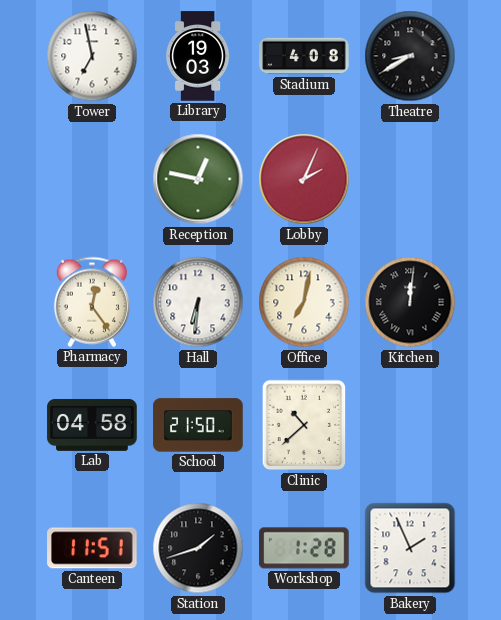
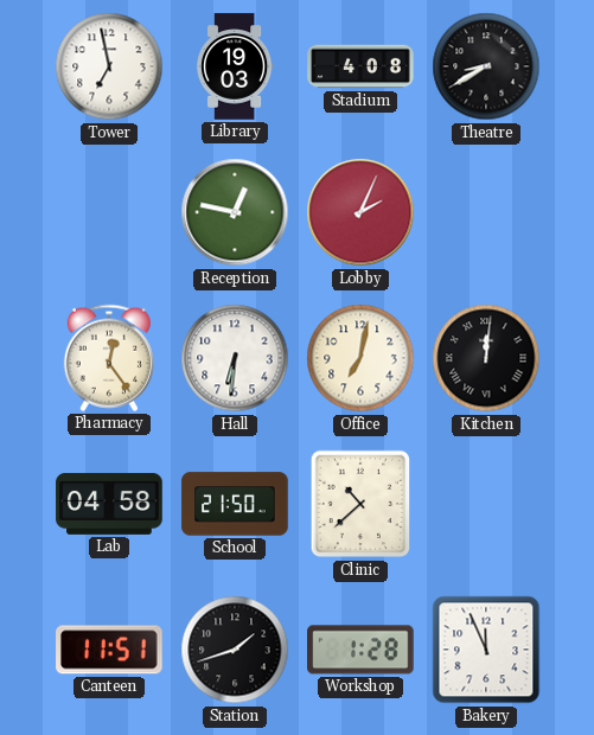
Bakery: 1:56 -> 11:56
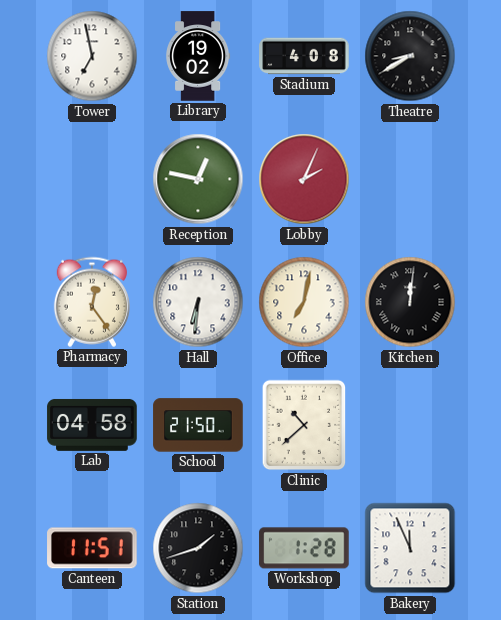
Library: 19:03 -> 19:02
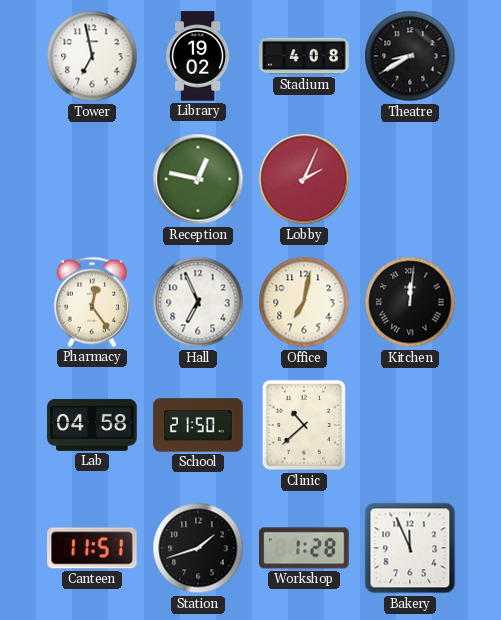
Hall: 6:31 -> 6:56
